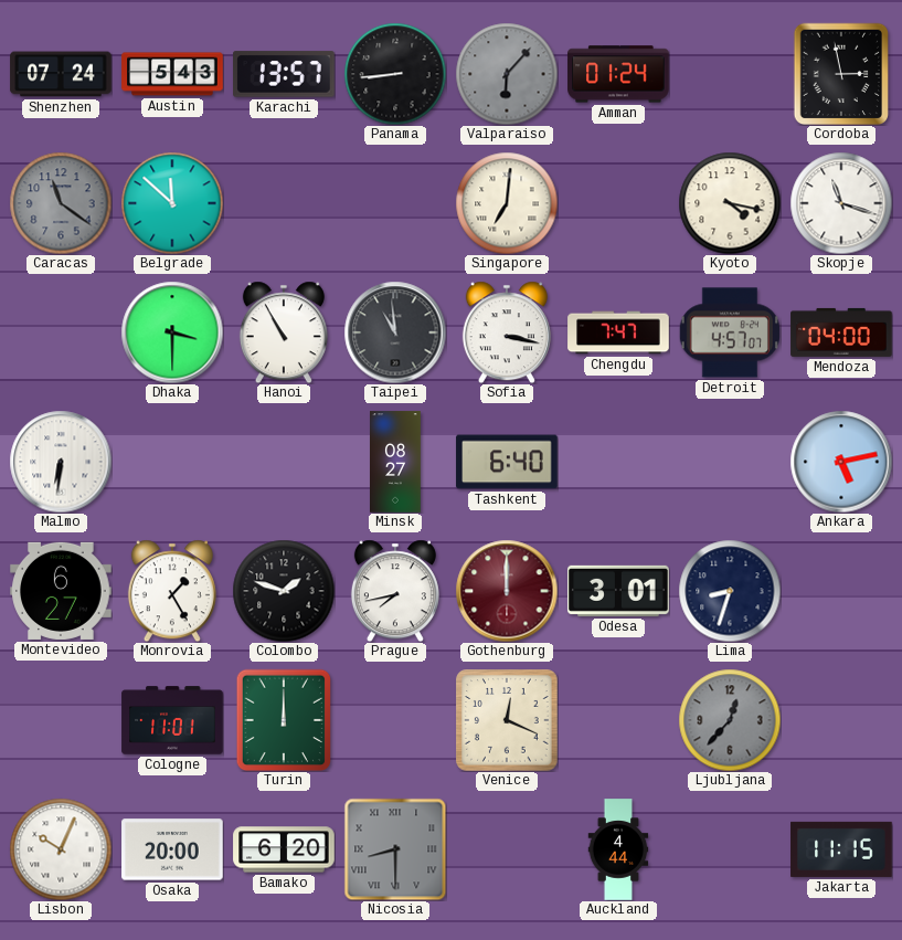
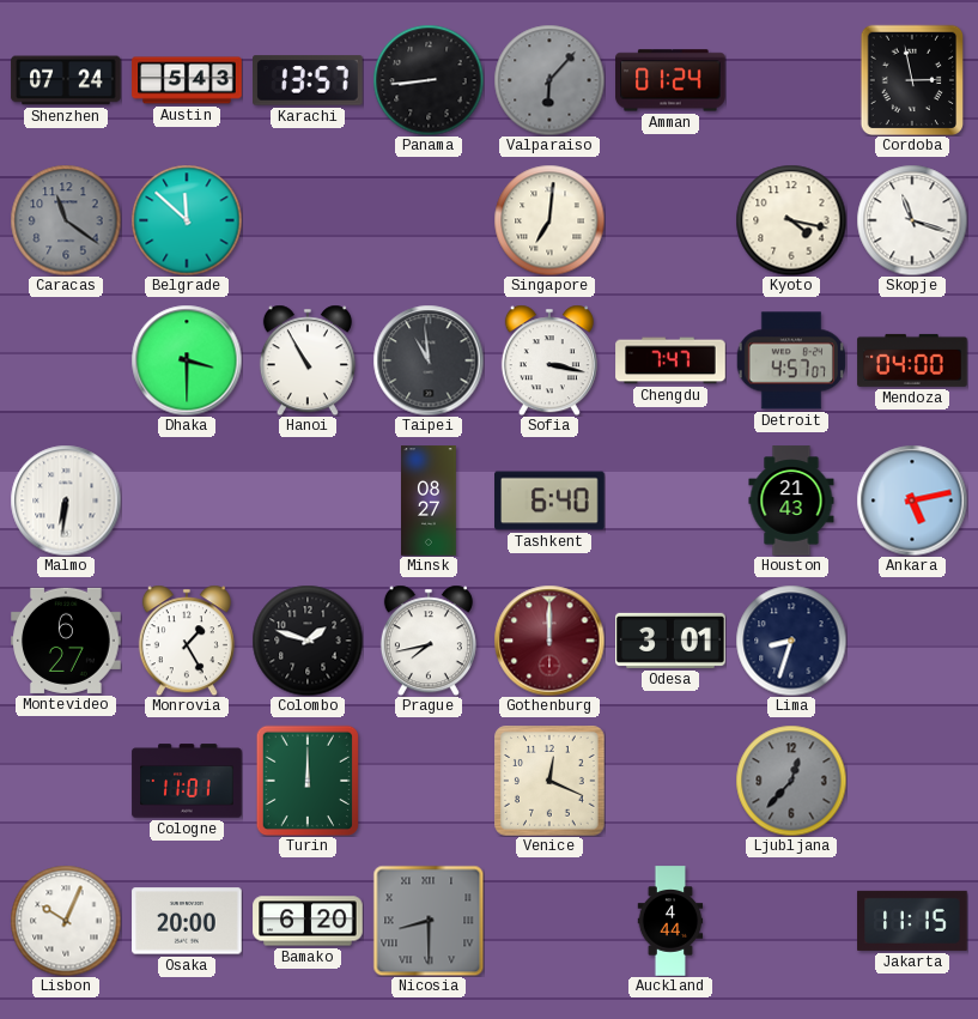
Houston: none -> 21:43
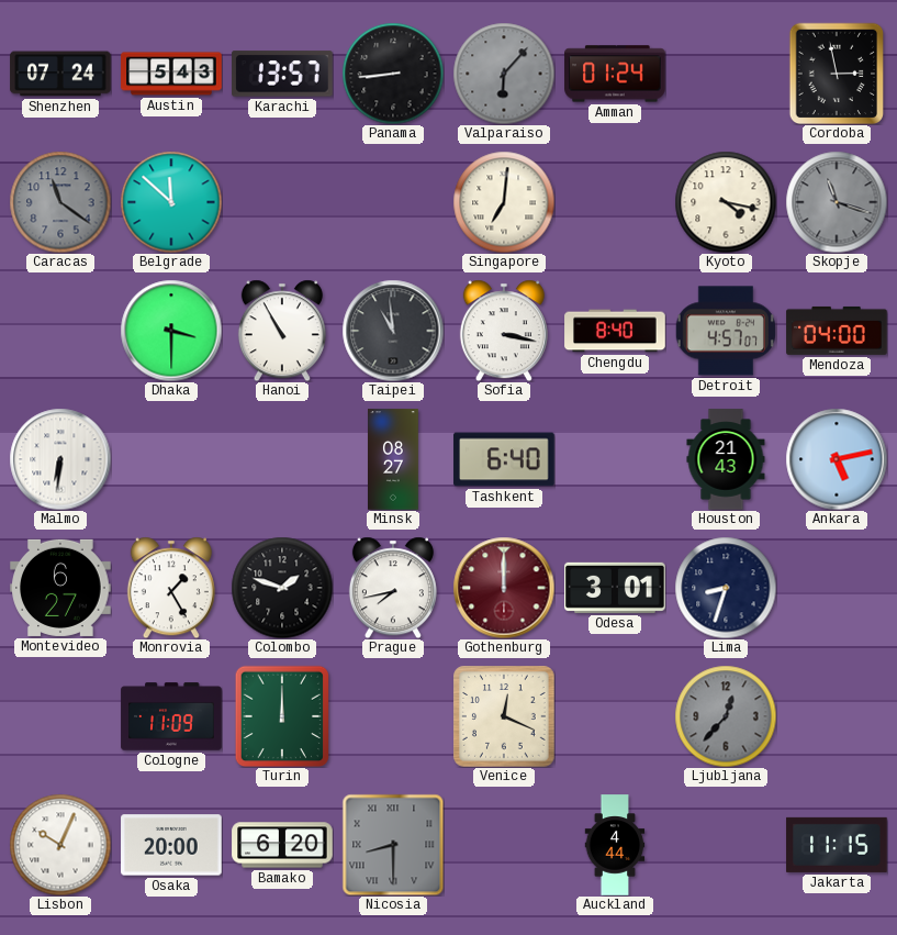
Skopje dial: white -> grey
Chengdu: 7:47 -> 8:40
Cologne: 11:01 -> 11:09
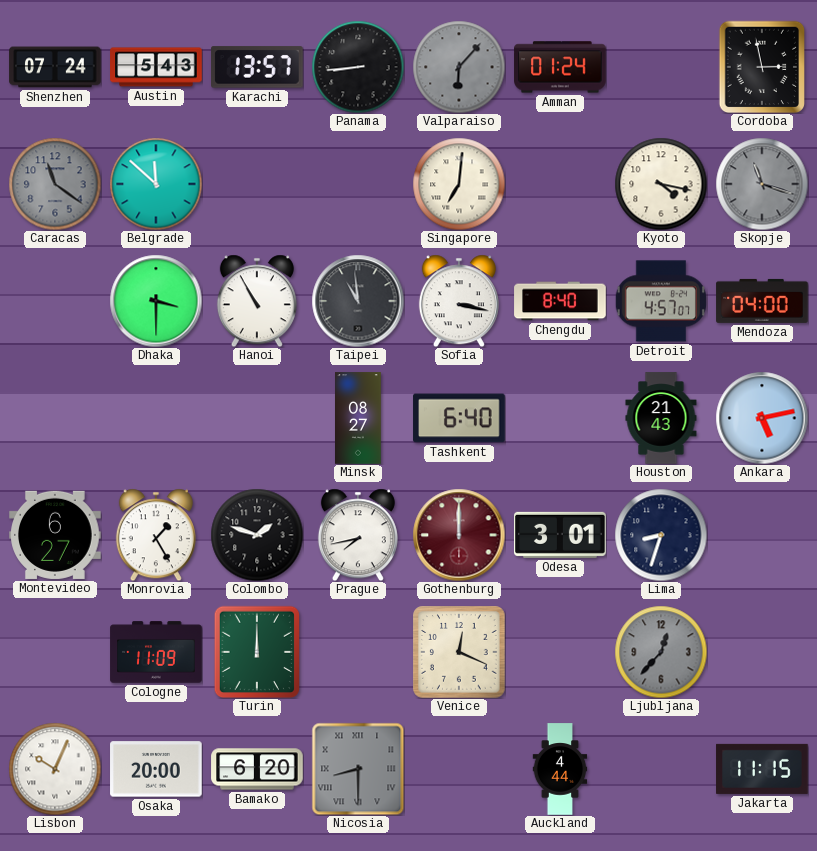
Malmo: 6:31 -> none
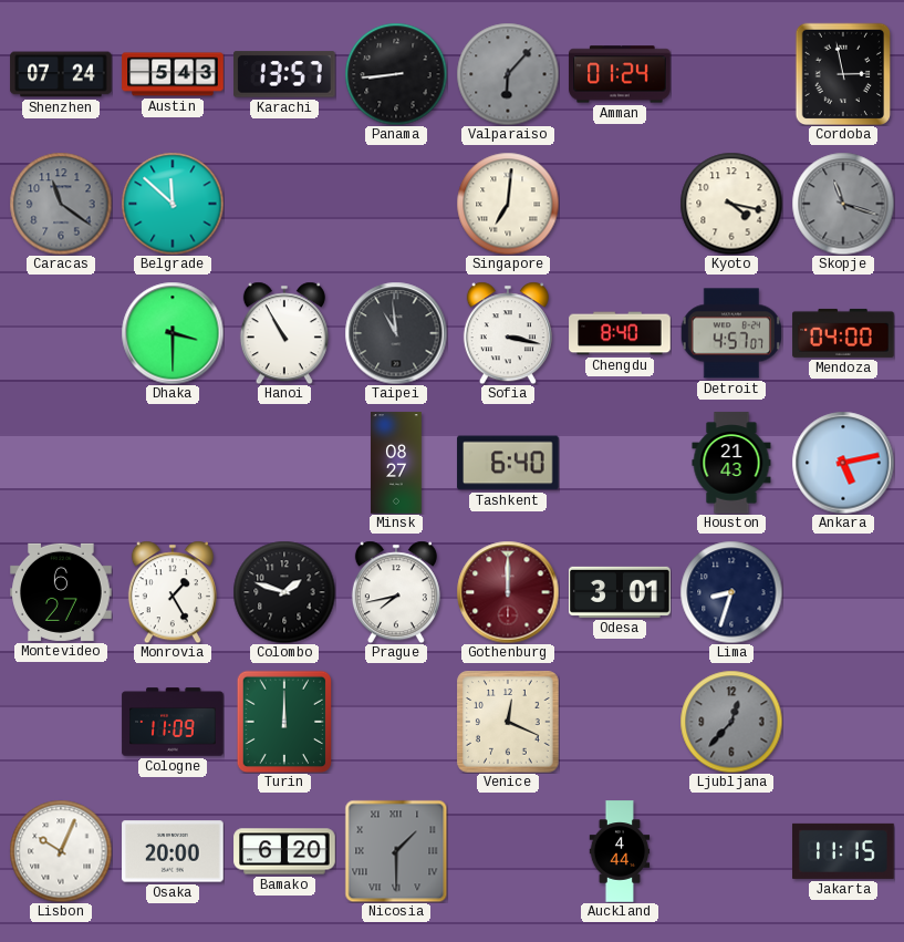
Nicosia: 8:30 -> 1:30
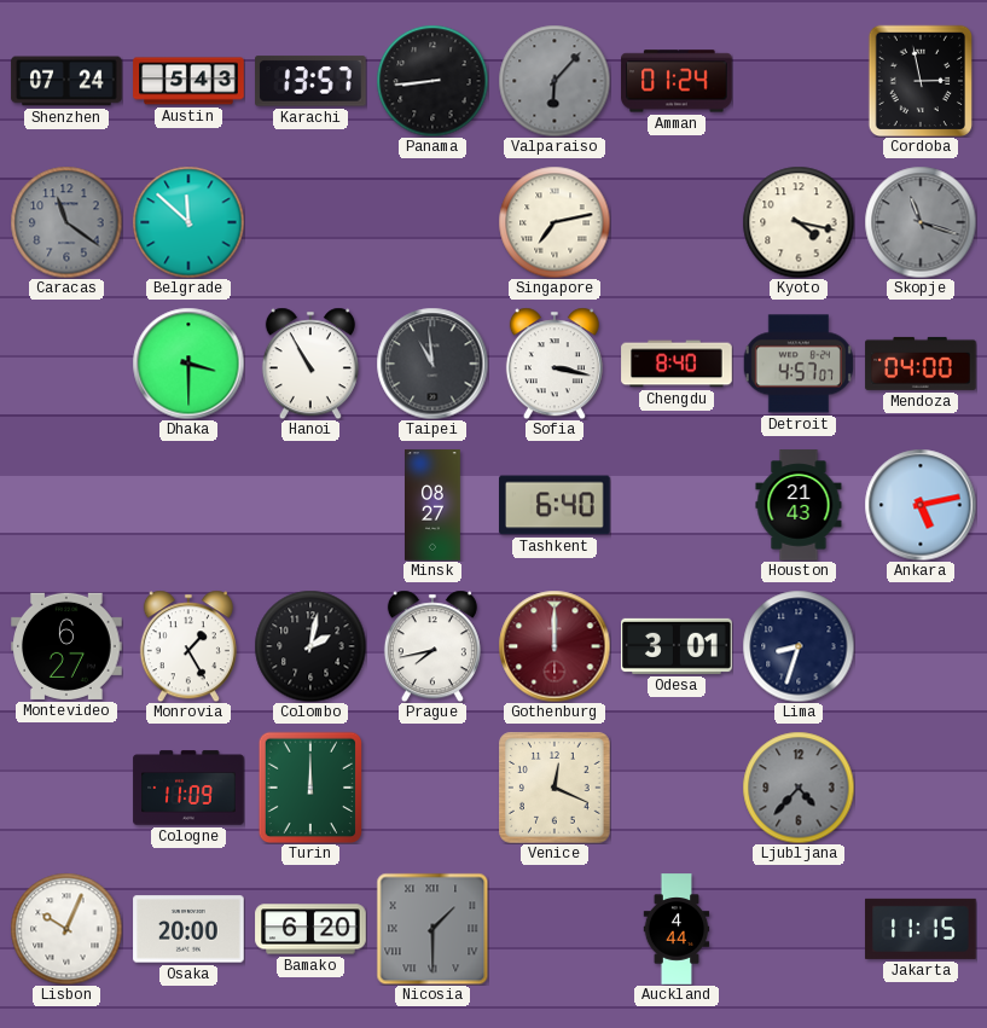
Singapore: 7:01 -> 7:13
Colombo: 1:48 -> 2:02
Ljubljana: 12:37 -> 4:37
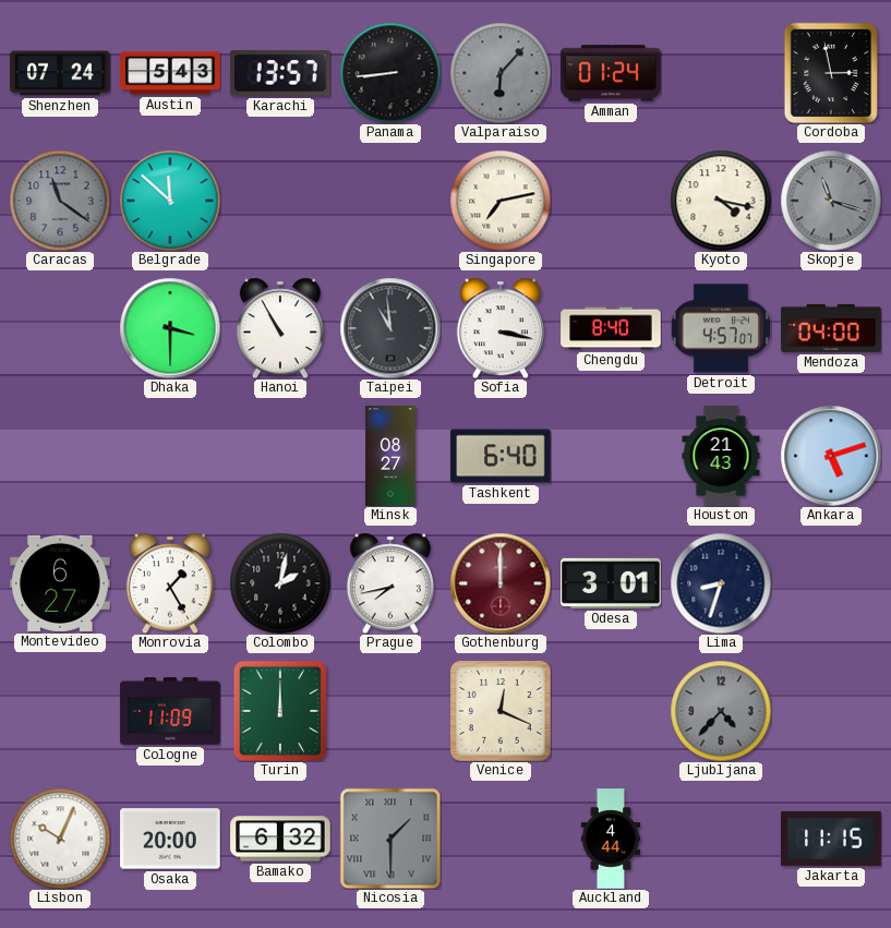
Ankara: 5:13 -> 5:12
Bamako: 6:20 -> 6:32
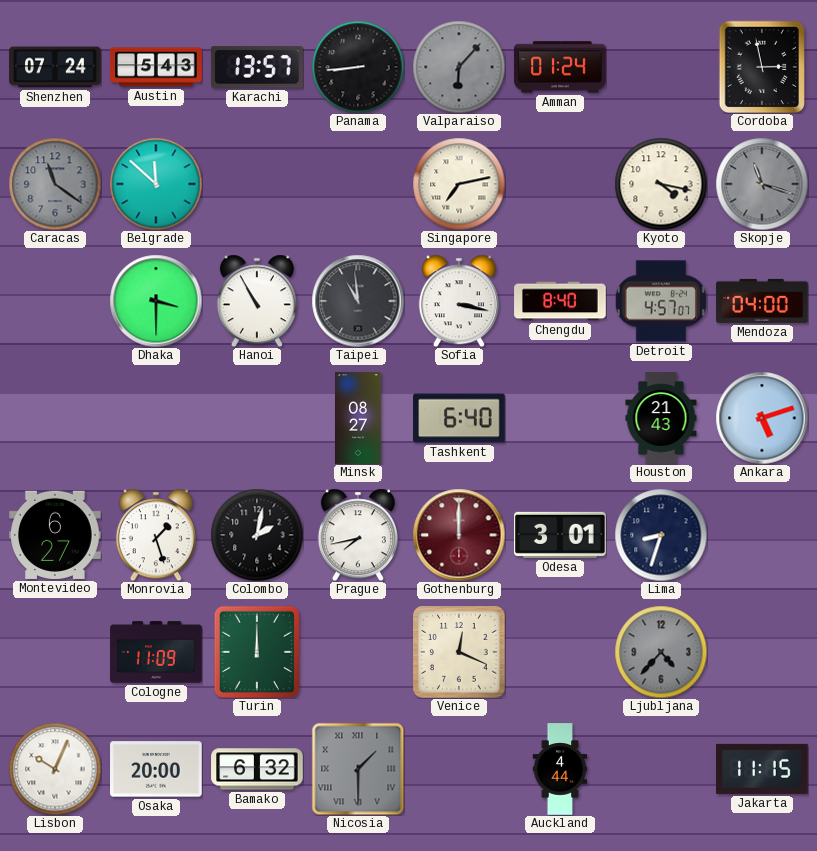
Monrovia: 1:25 -> 1:27
